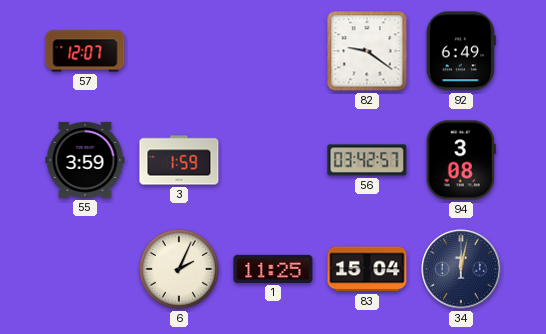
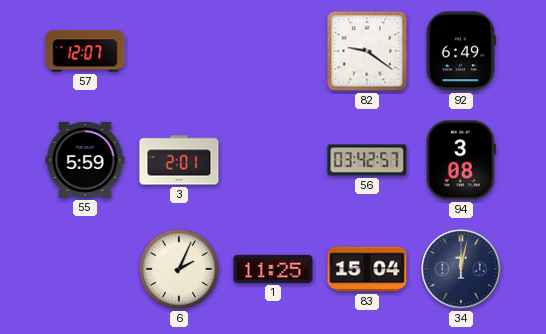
55: 3:59 -> 5:59
3: 1:59 -> 2:01
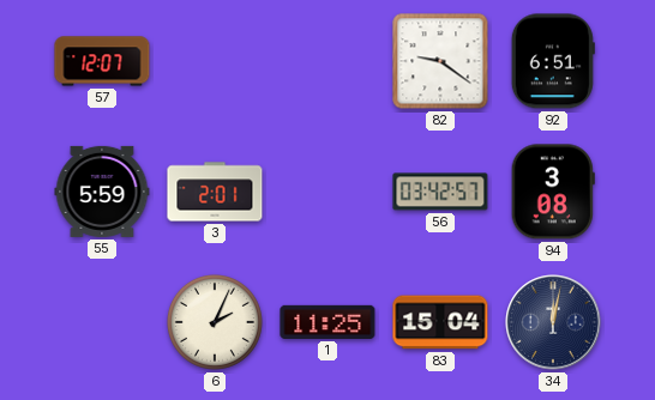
92: 6:49 -> 6:51
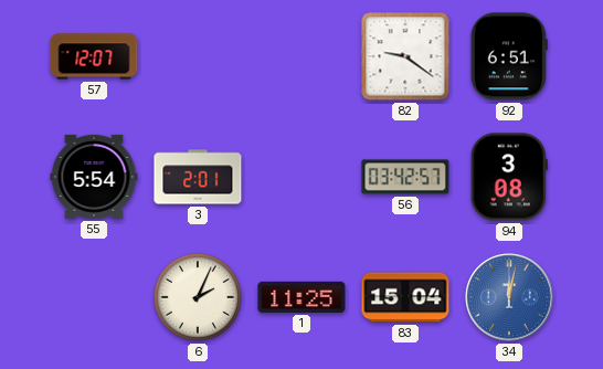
55: 5:59 -> 5:54
34 dial: navy -> blue
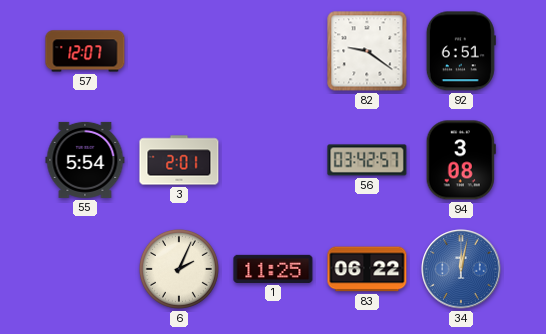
83: 15:04 -> 06:22
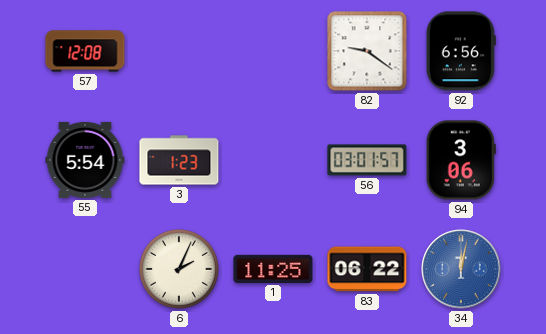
57: 12:07 -> 12:08
92: 6:51 -> 6:56
3: 2:01 -> 1:23
56: 03:42 -> 03:01
94: 3:08 -> 3:06
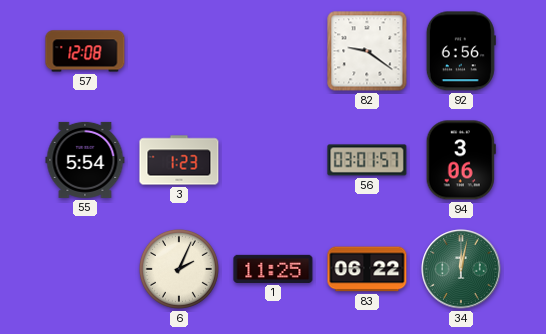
34 dial: blue -> green
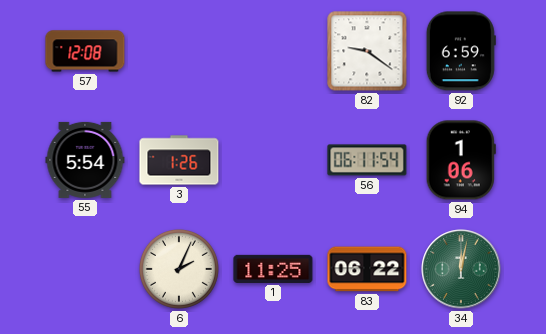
92: 6:56 -> 6:59
3: 1:23 -> 1:26
56: 03:01 -> 06:11
94: 3:06 -> 1:06
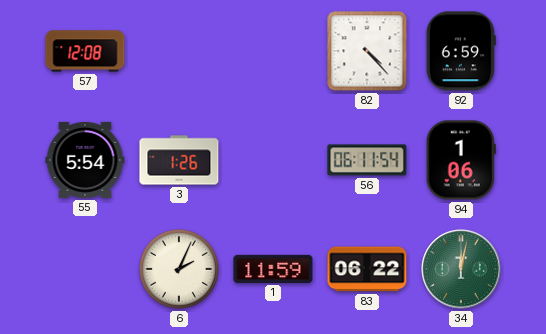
82: 9:21 -> 4:23
1: 11:25 -> 11:59
